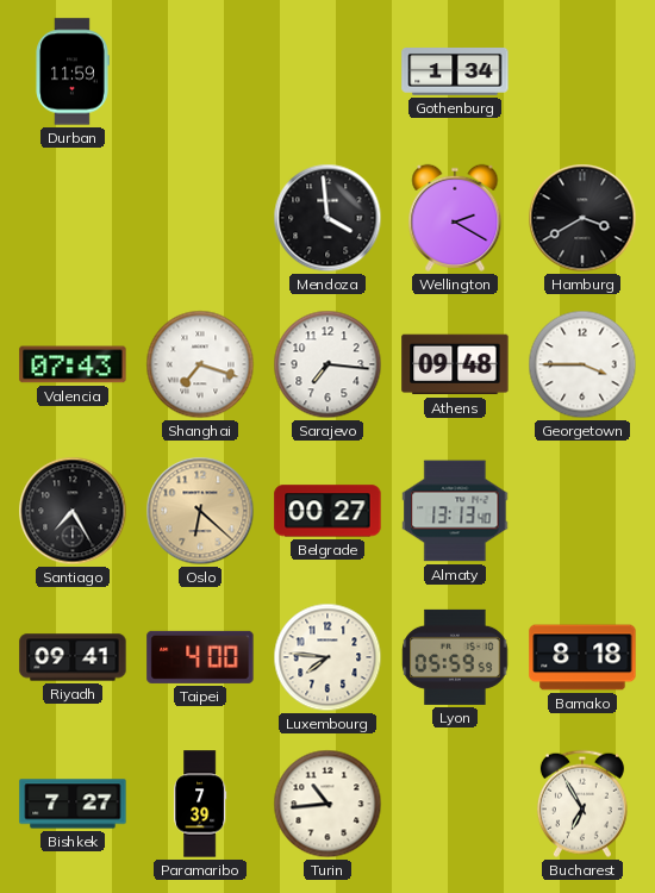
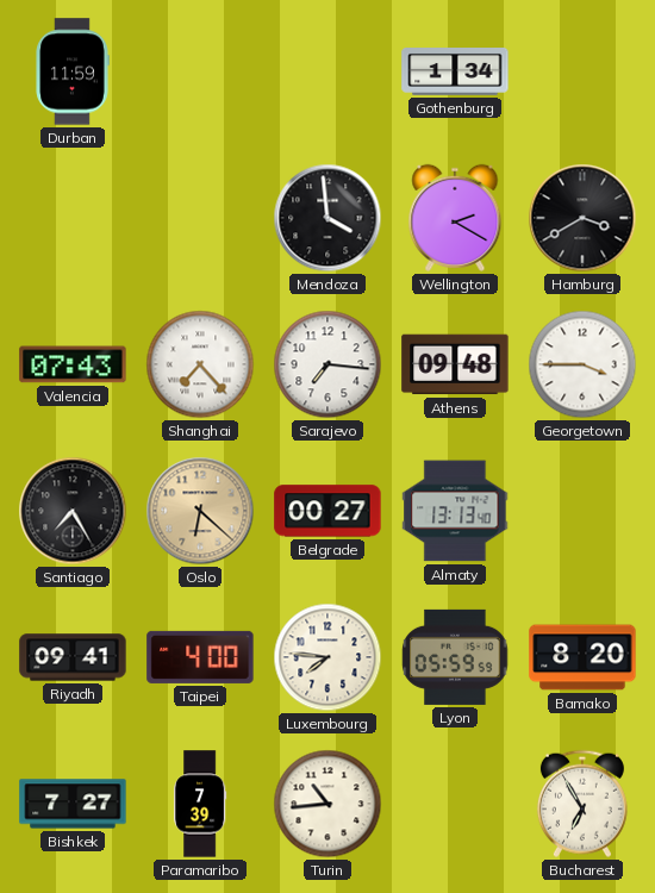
Shanghai: 7:18 -> 7:23
Bamako: 8:18 -> 8:20
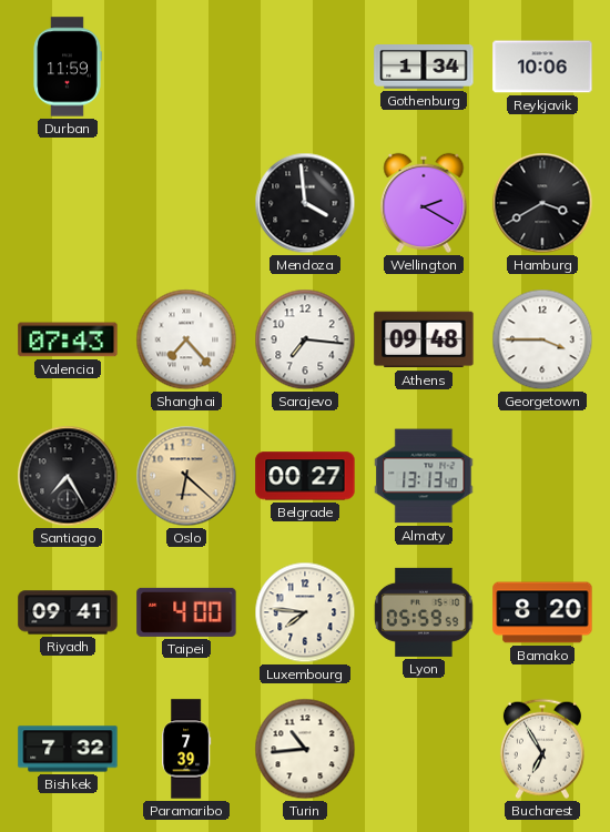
Reykjavik: none -> 10:06
Bishkek: 7:27 -> 7:32
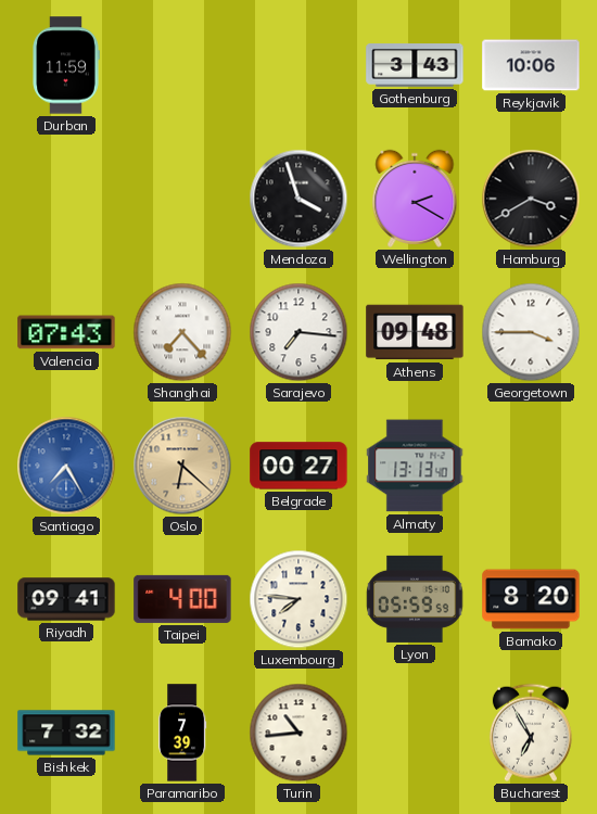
Gothenburg: 1:34 -> 3:43
Mendoza: 3:59 -> 3:57
Santiago dial: black -> blue
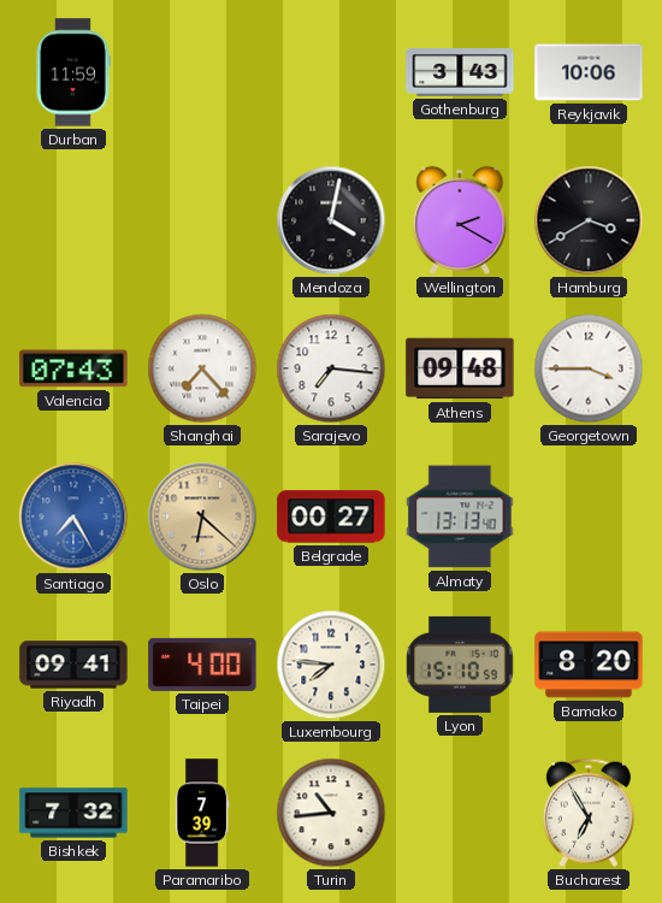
Mendoza: 3:57 -> 4:02
Lyon: 05:59 -> 15:10
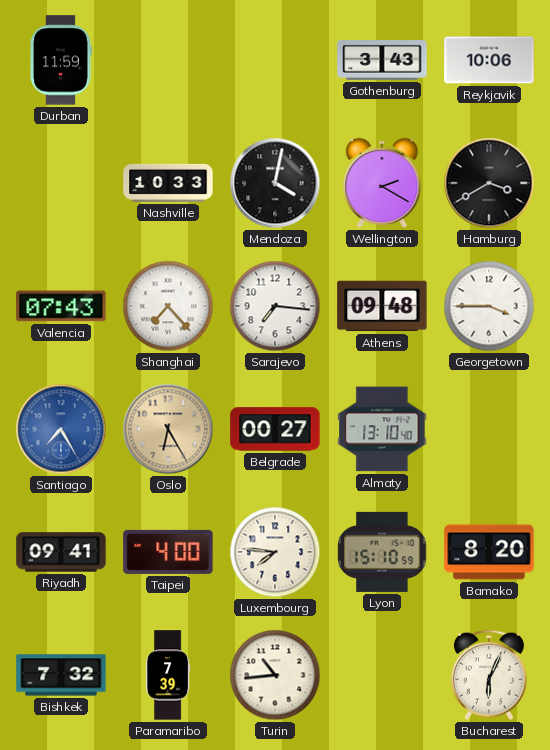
Nashville: none -> 10:33
Oslo: 6:22 -> 6:25
Almaty: 13:13 -> 13:10
Bucharest: 6:55 -> 6:04
